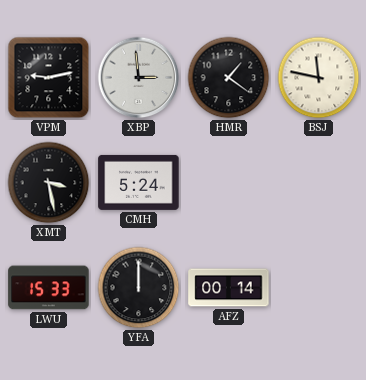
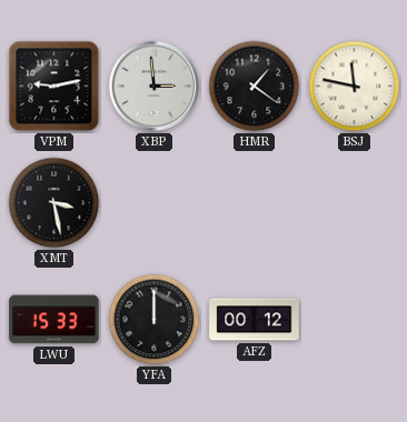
CMH: 5:24 -> none
AFZ: 00:14 -> 00:12
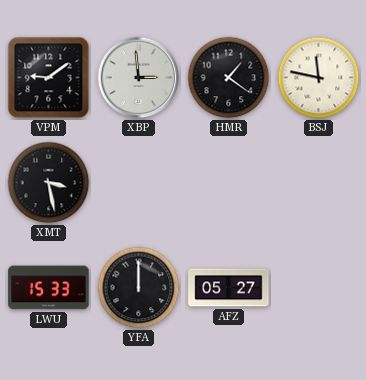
VPM: 9:13 -> 9:09
AFZ: 00:12 -> 05:27
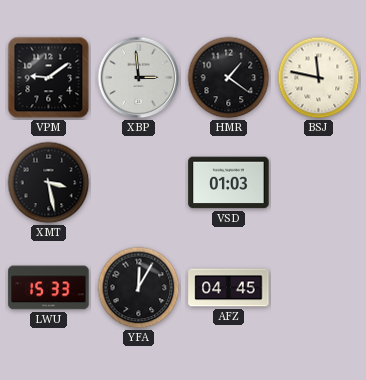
VSD: none -> 01:03
YFA: 12:00 -> 12:05
AFZ: 05:27 -> 04:45
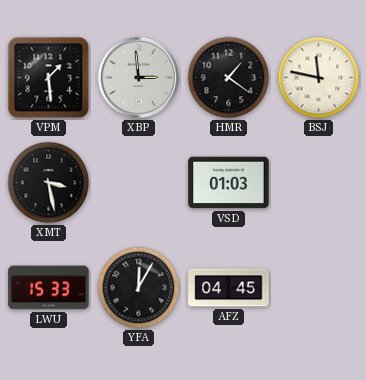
VPM: 9:09 -> 1:29
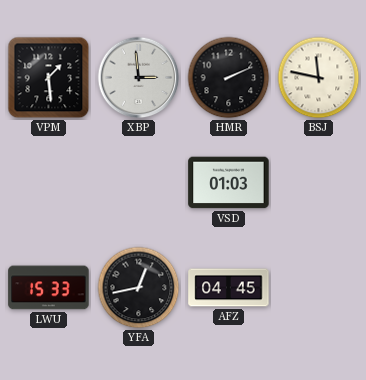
HMR: 1:21 -> 2:11
XMT: 3:28 -> none
YFA: 12:05 -> 12:43
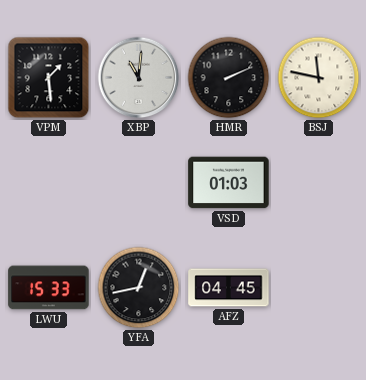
XBP: 2:59 -> 11:01
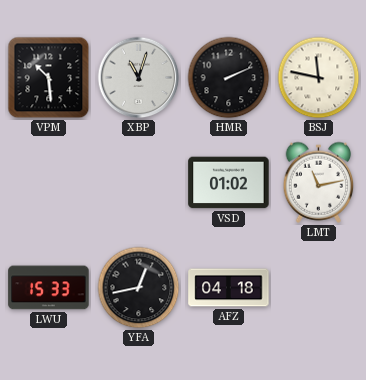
VPM: 1:29 -> 10:29
XBP: 11:01 -> 11:03
VSD: 01:03 -> 01:02
LMT: none -> 11:13
AFZ: 04:45 -> 04:18
